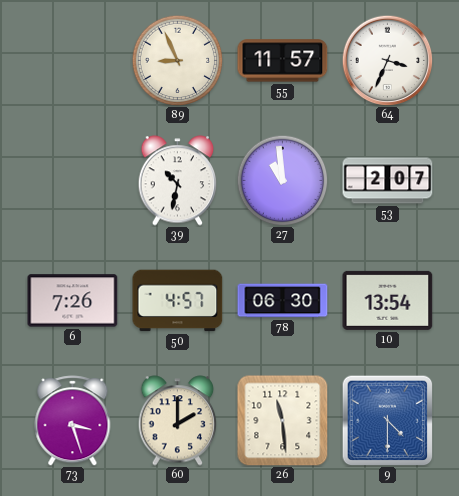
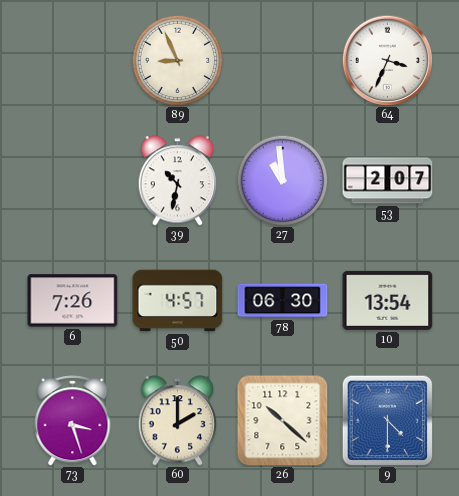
55: 11:57 -> none
26: 11:29 -> 10:22
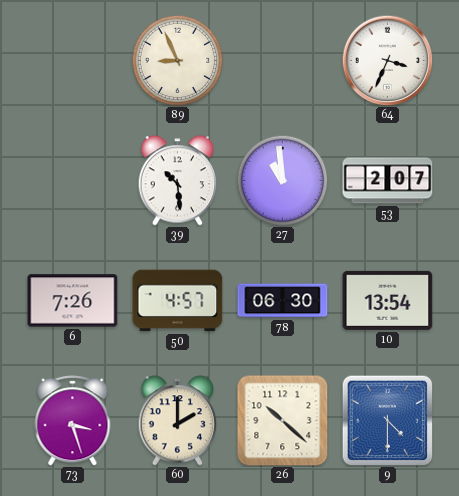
39: 10:32 -> 10:29
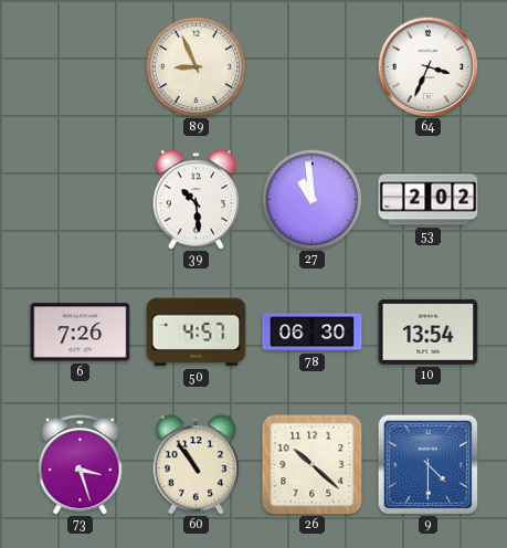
53: 2:07 -> 2:02
60: 2:00 -> 10:54
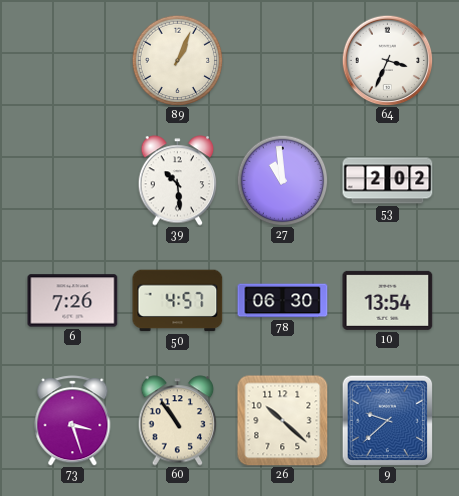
89: 8:56 -> 1:04
9: 4:30 -> 9:38
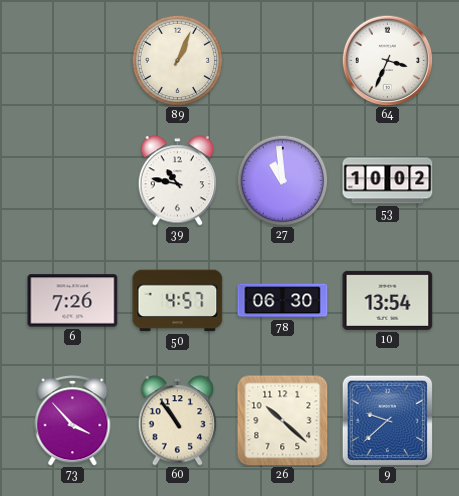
39: 10:29 -> 10:47
53: 2:02 -> 10:02
73: 3:27 -> 3:53
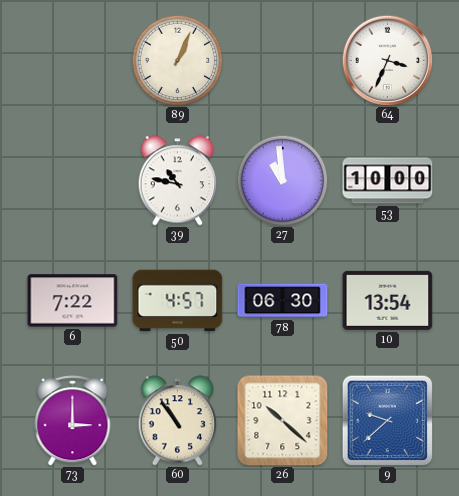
53: 10:02 -> 10:00
6: 7:26 -> 7:22
73: 3:53 -> 3:00
